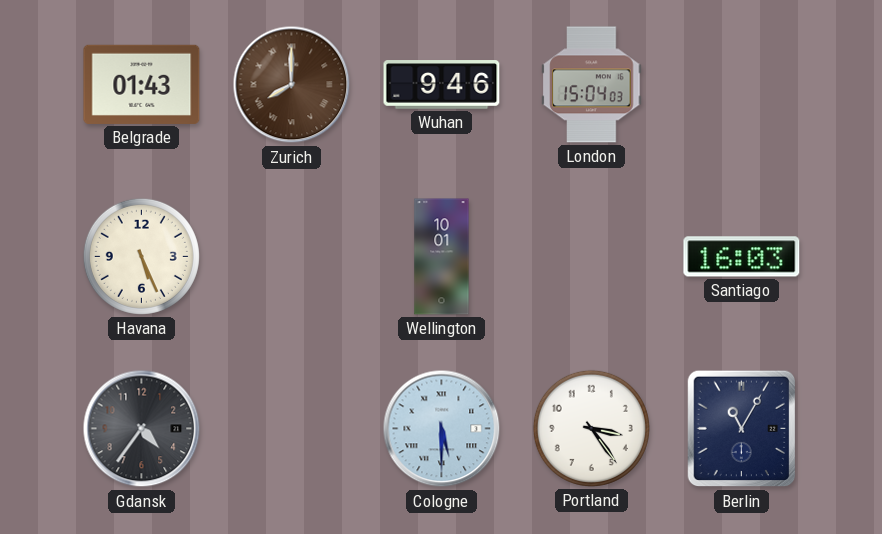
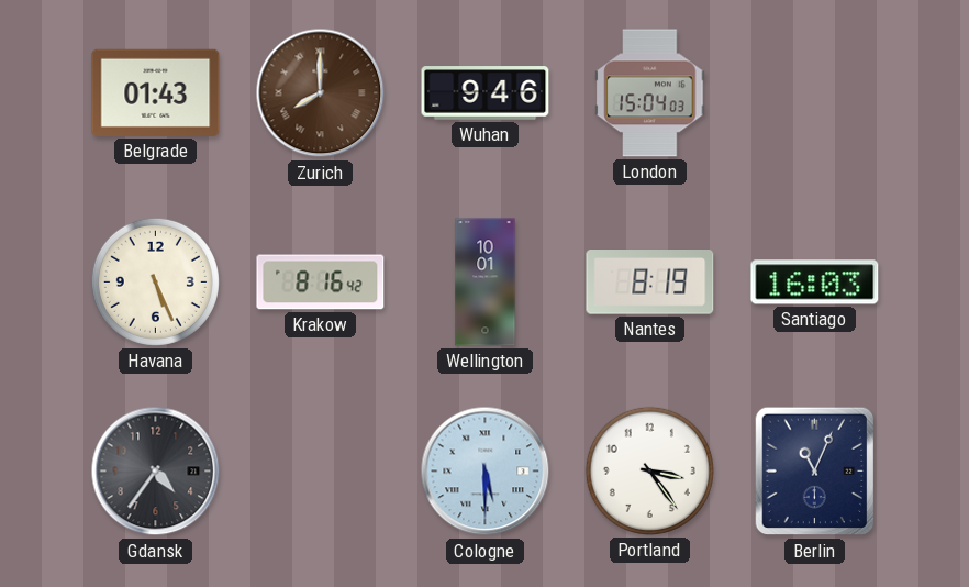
Krakow: none -> 8:16
Nantes: none -> 8:19
Berlin: 11:05 -> 11:04
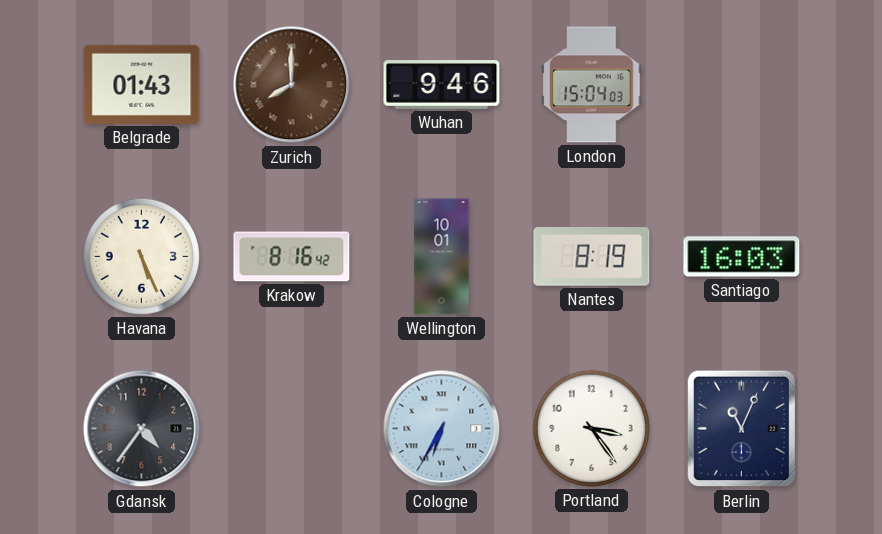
Cologne: 5:30 -> 6:35
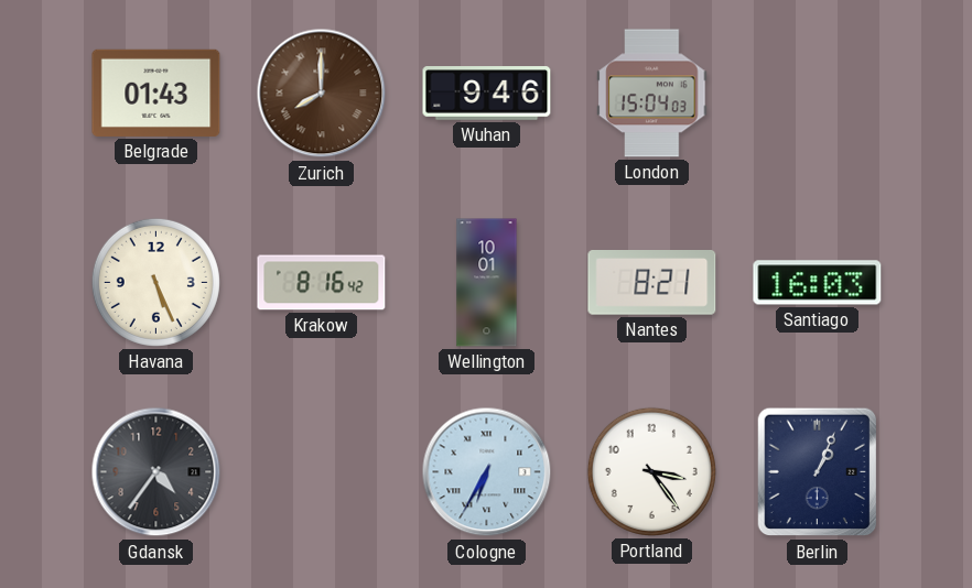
Nantes: 8:19 -> 8:21
Berlin: 11:04 -> 1:04
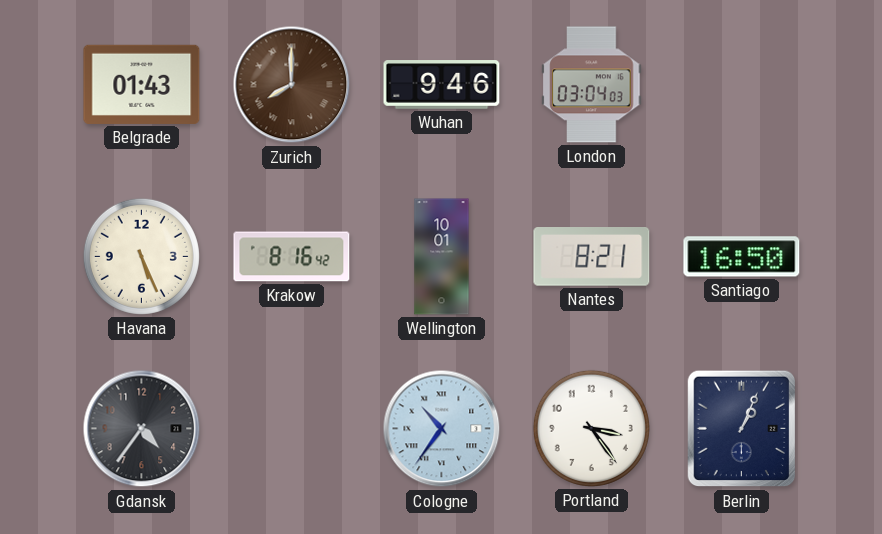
London: 15:04 -> 03:04
Santiago: 16:03 -> 16:50
Cologne: 6:35 -> 10:36
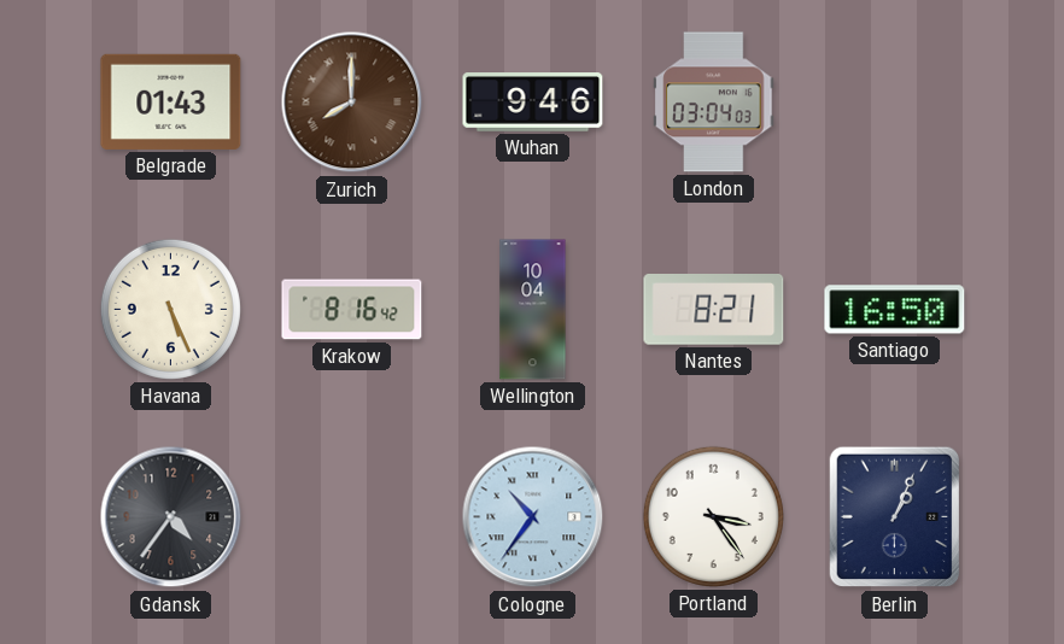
Wellington: 10:01 -> 10:04
